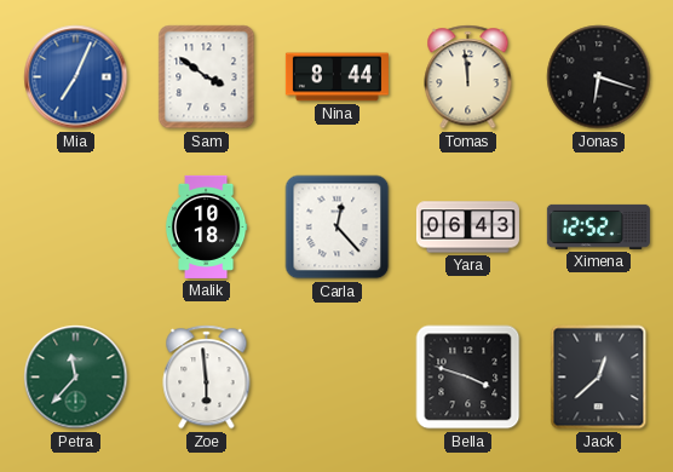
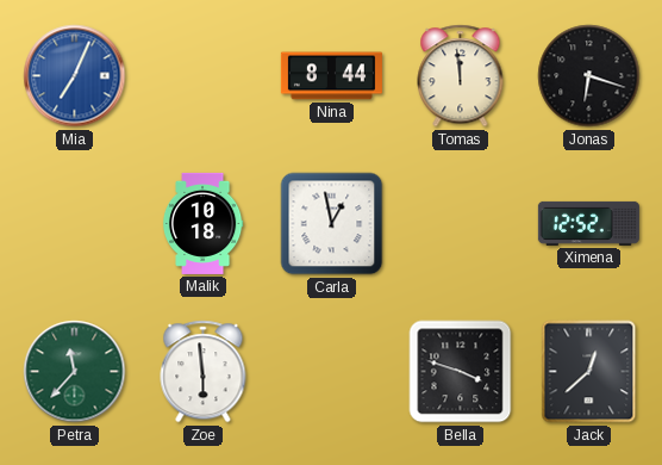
Sam: 3:51 -> none
Carla: 12:23 -> 12:58
Yara: 06:43 -> none
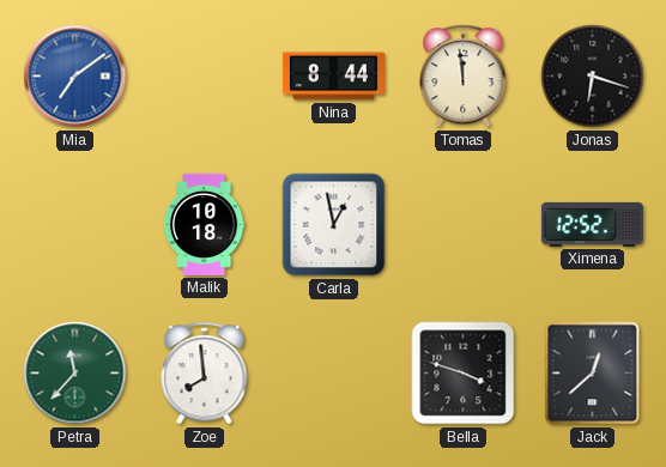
Mia: 7:04 -> 7:09
Zoe: 5:59 -> 7:59
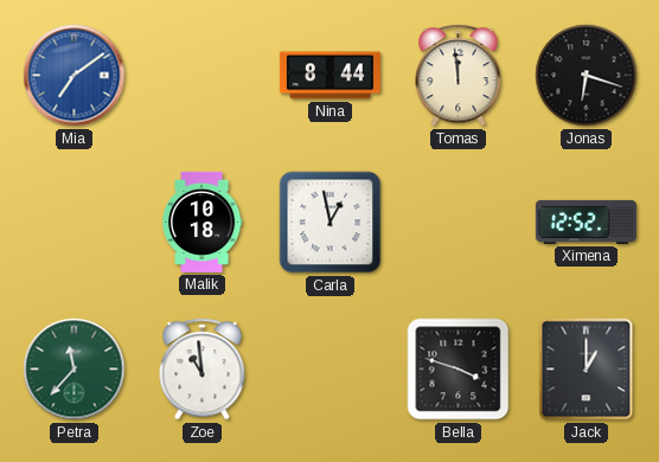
Zoe: 7:59 -> 10:59
Jack: 12:38 -> 1:00
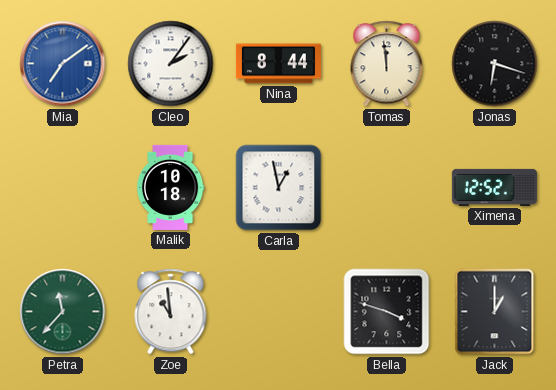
Cleo: none -> 2:06
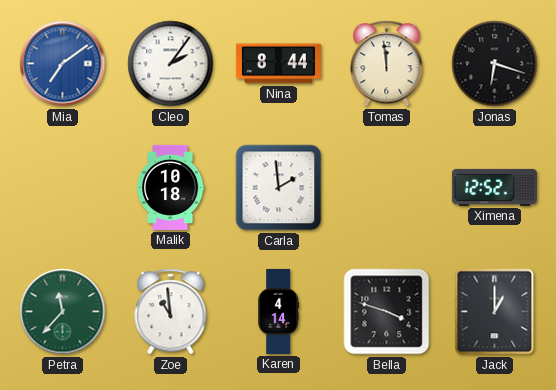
Carla: 12:58 -> 1:59
Karen: none -> 4:14
